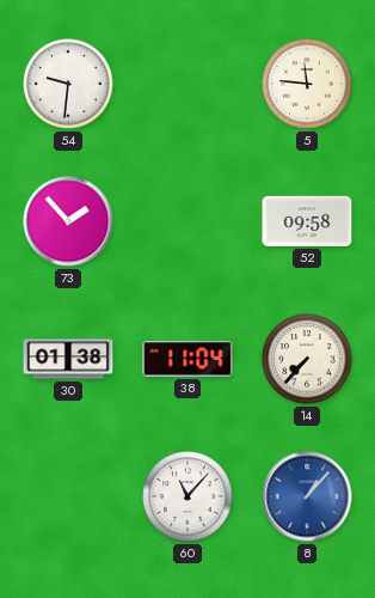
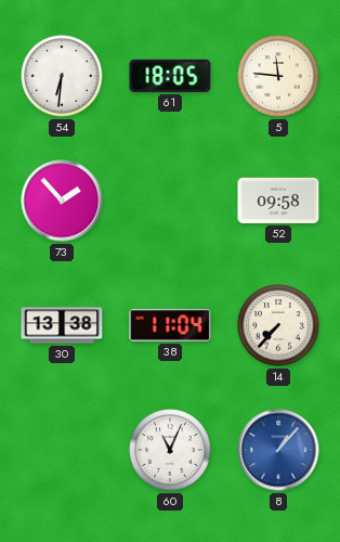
54: 9:31 -> 6:31
61: none -> 18:05
30: 01:38 -> 13:38
60: 11:07 -> 11:04
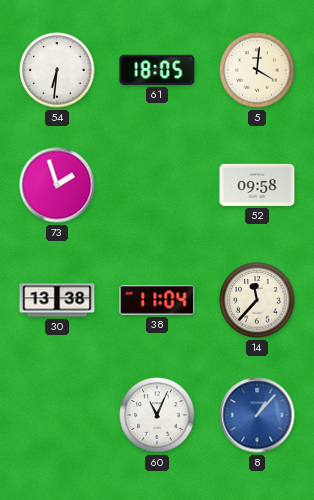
5: 11:46 -> 4:01
73: 1:53 -> 1:57
14: 7:37 -> 11:37
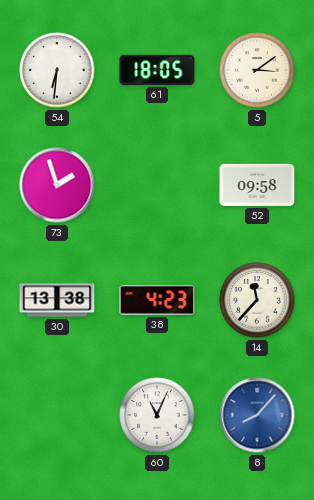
5: 4:01 -> 3:09
38: 11:04 -> 4:23
8: 1:07 -> 8:07
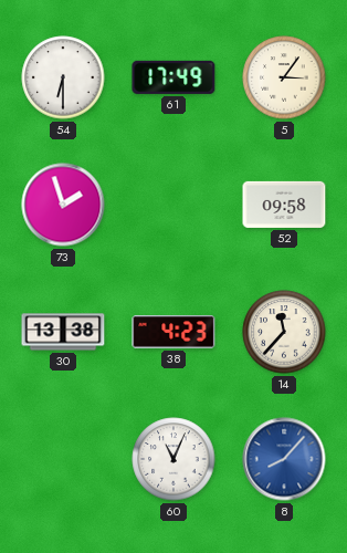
54: 6:31 -> 6:30
61: 18:05 -> 17:49
5: 3:09 -> 3:06
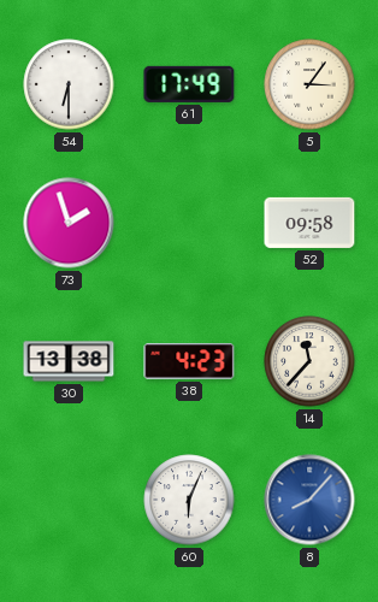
60: 11:04 -> 6:04
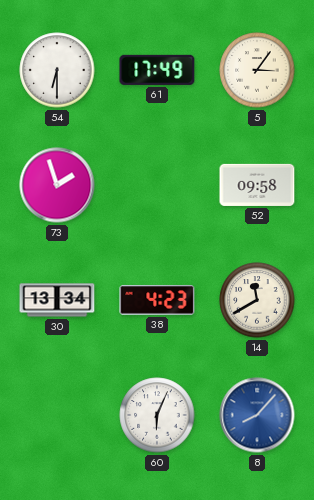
30: 13:38 -> 13:34
14: 11:37 -> 11:40
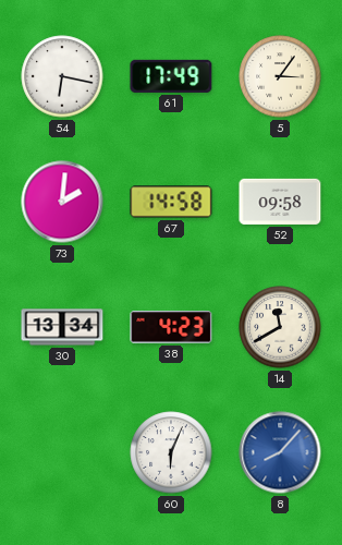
54: 6:30 -> 6:17
73: 1:57 -> 2:01
67: none -> 14:58
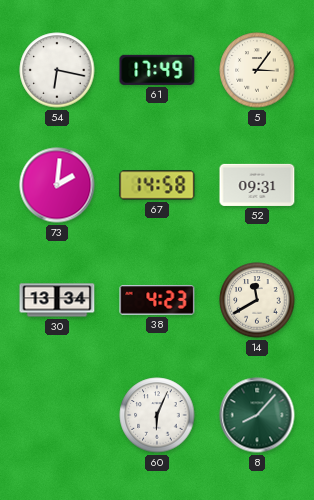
52: 09:58 -> 09:31
8 dial: blue -> green
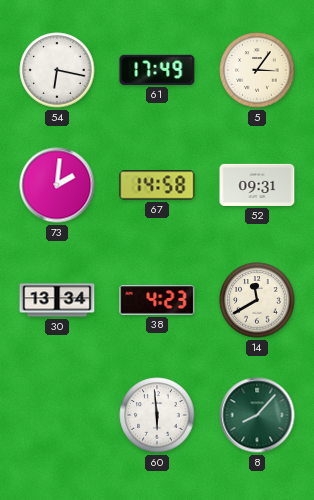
60: 6:04 -> 5:59
